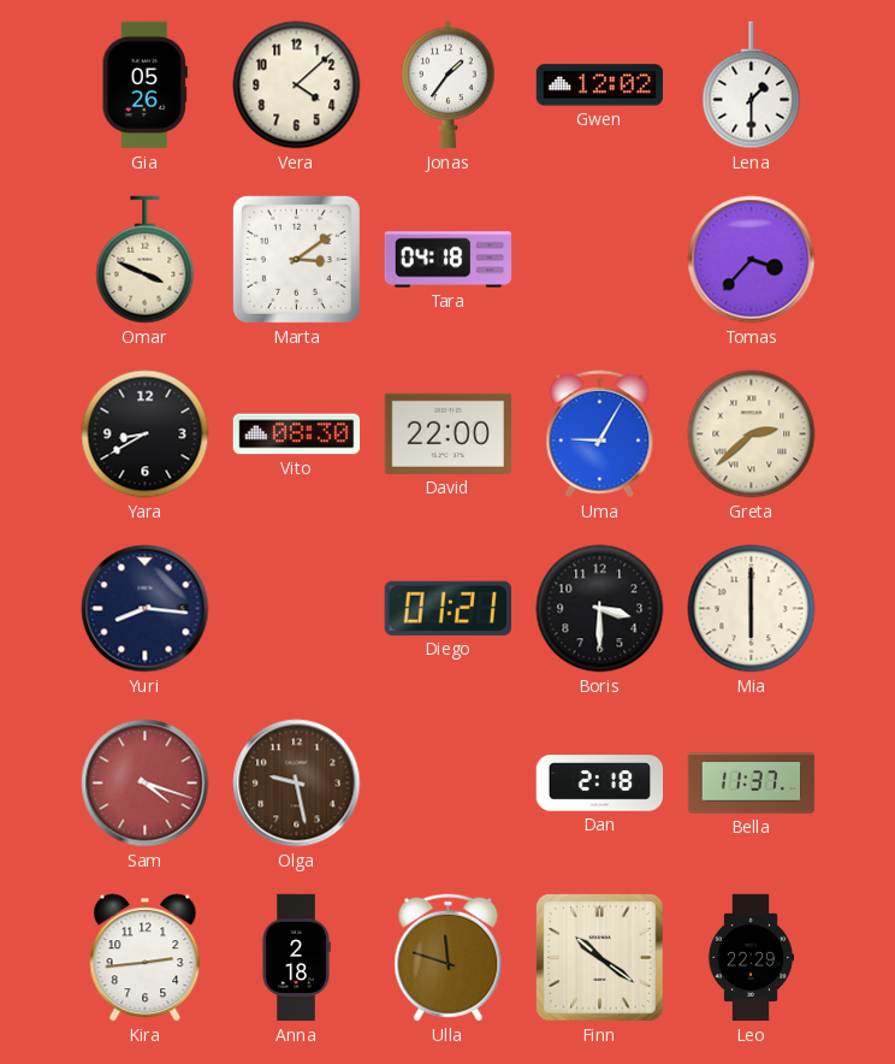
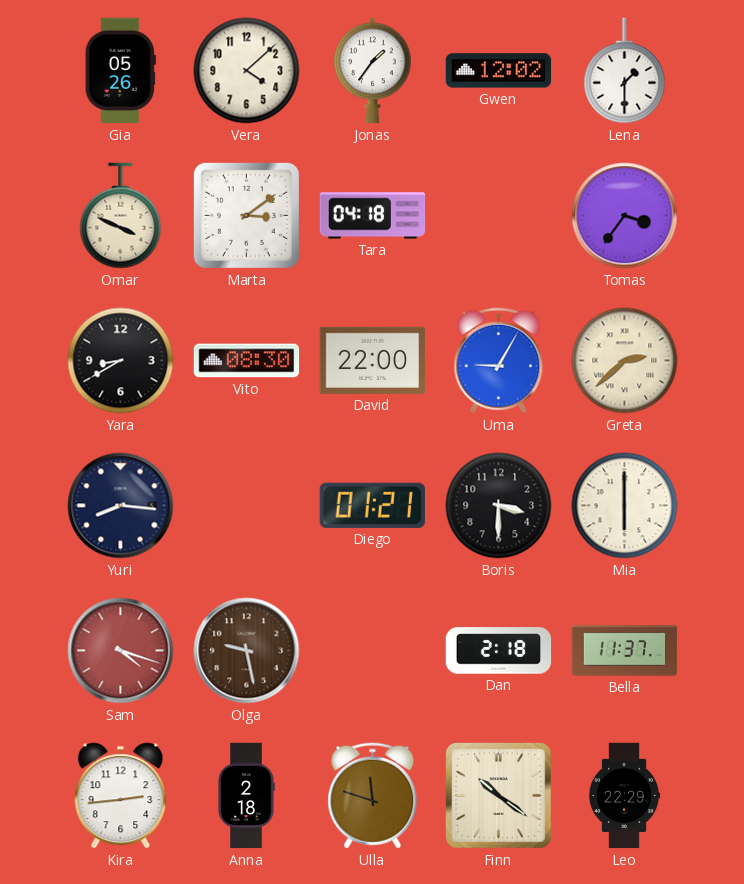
Tomas: 3:37 -> 3:36
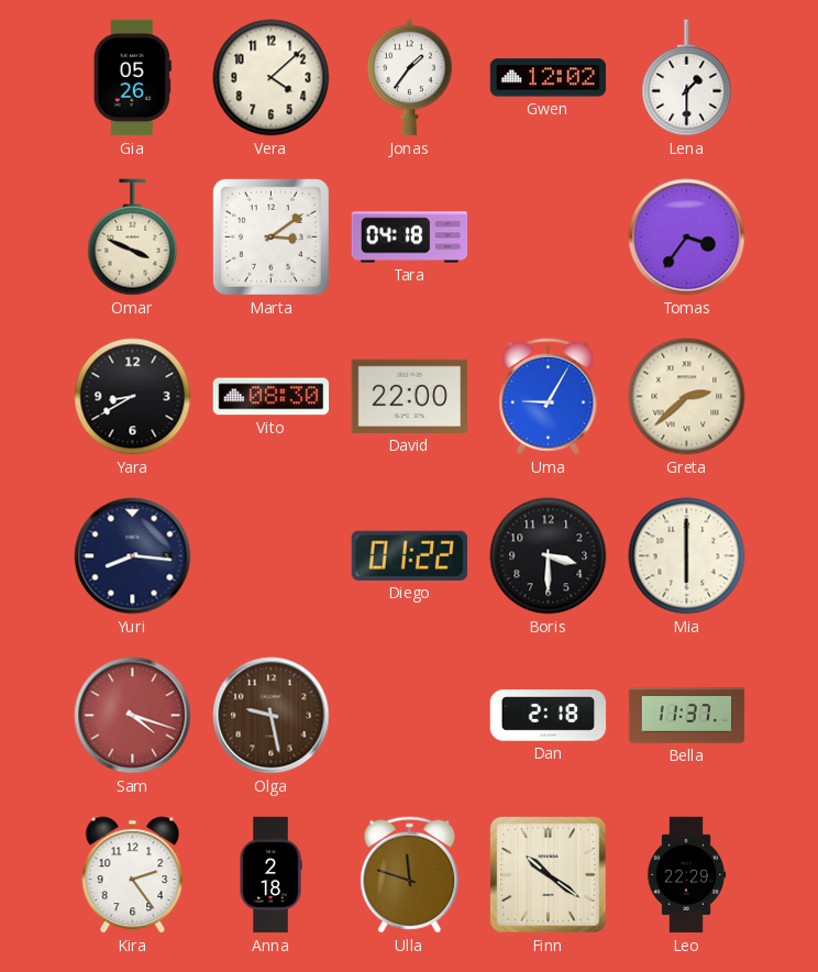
Diego: 01:21 -> 01:22
Kira: 2:44 -> 2:24
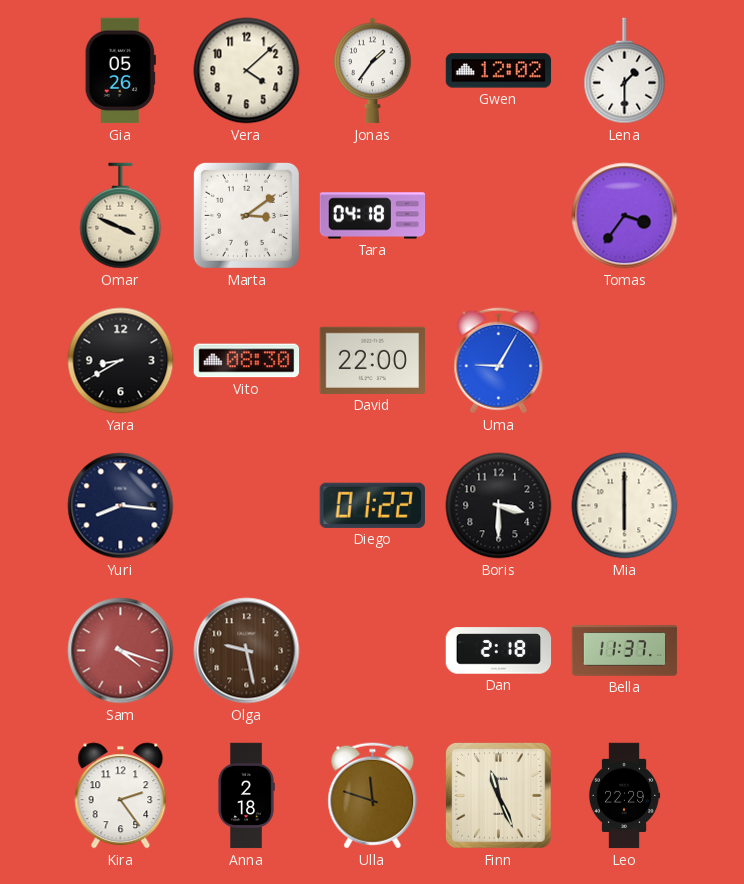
Greta: 2:38 -> none
Finn: 10:21 -> 11:26
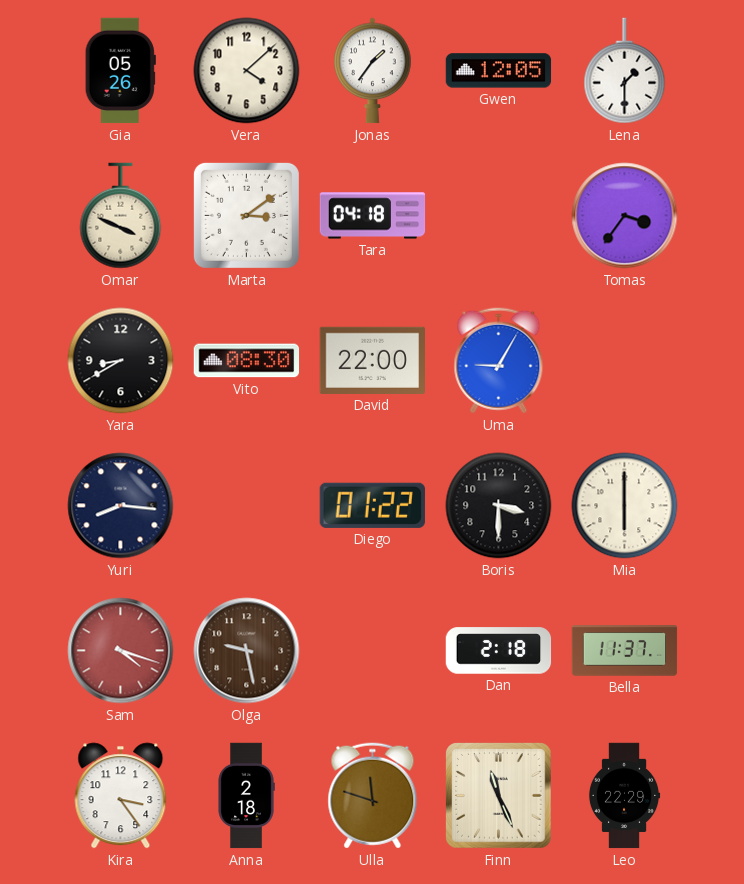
Gwen: 12:02 -> 12:05
Kira: 2:24 -> 3:24
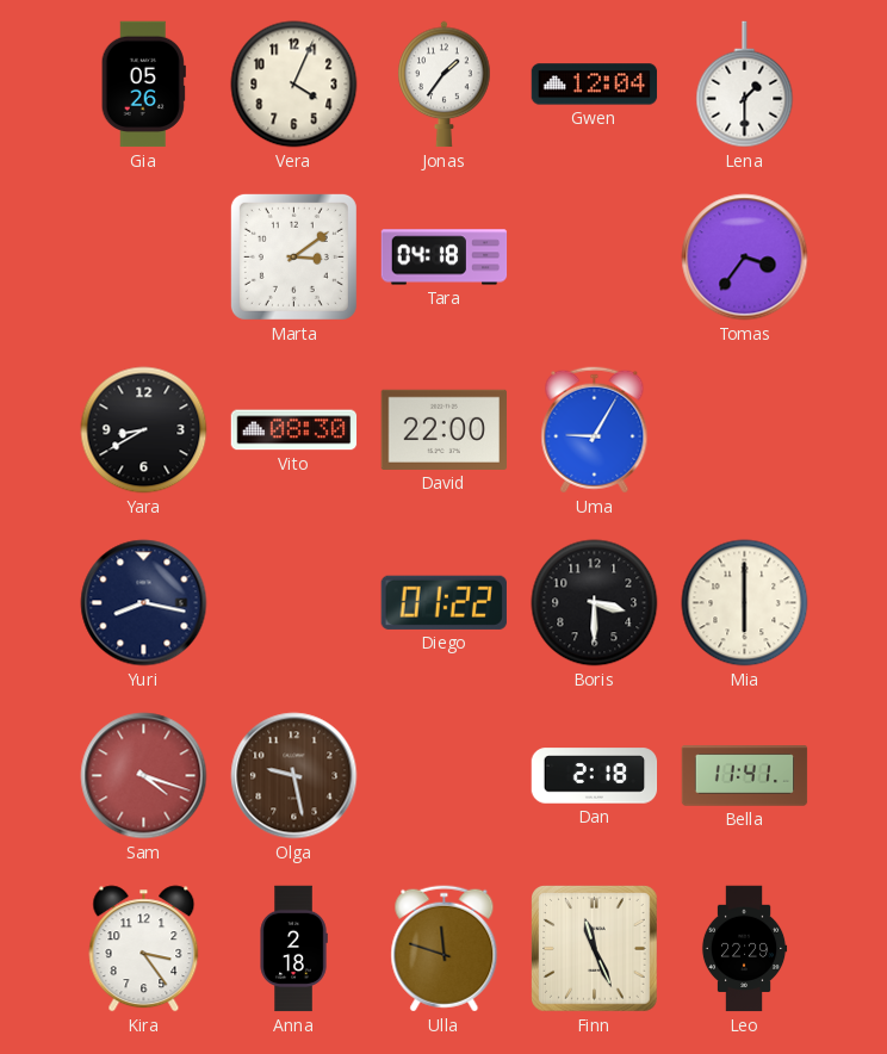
Vera: 4:08 -> 4:04
Gwen: 12:05 -> 12:04
Omar: 3:49 -> none
Yuri: 8:16 -> 8:17
Bella: 11:37 -> 11:41
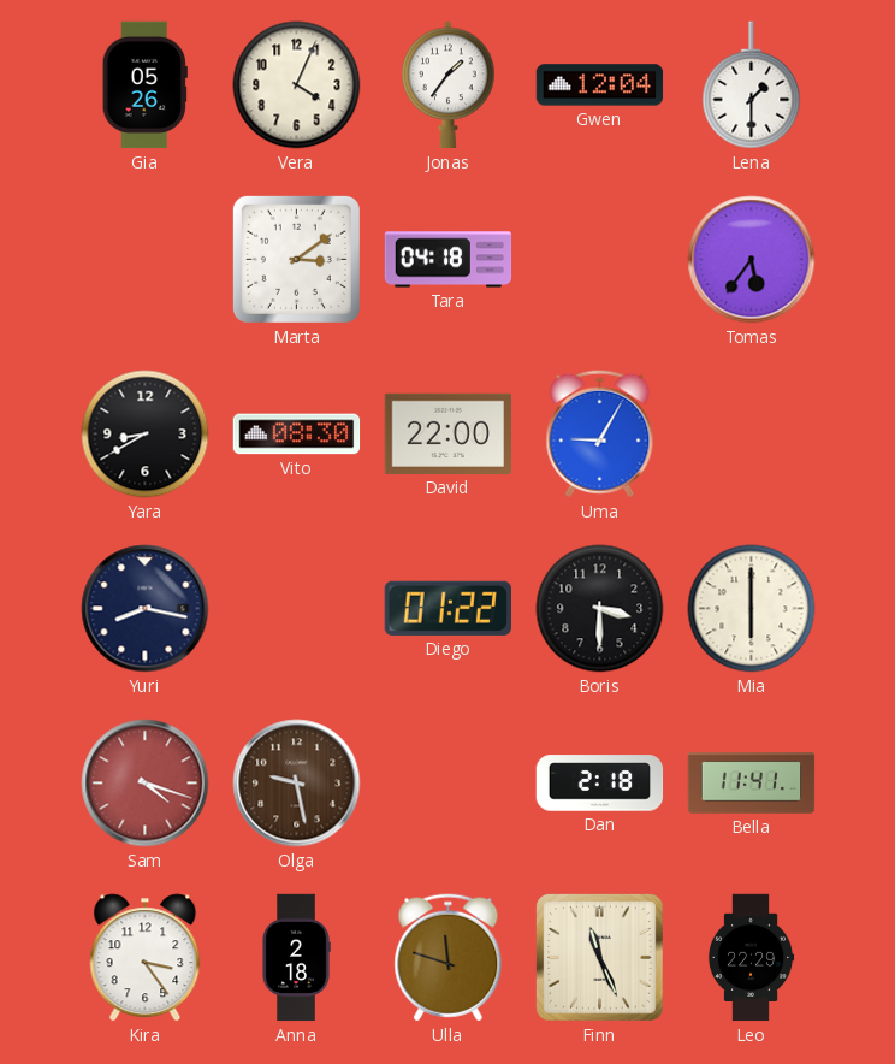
Tomas: 3:36 -> 5:36
